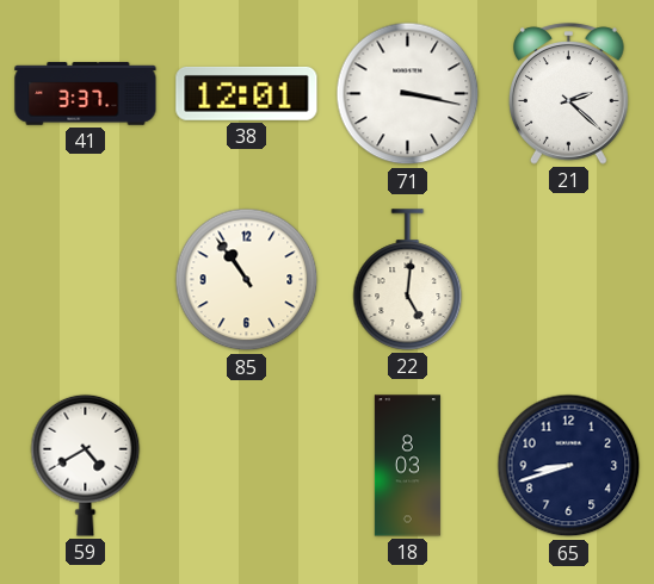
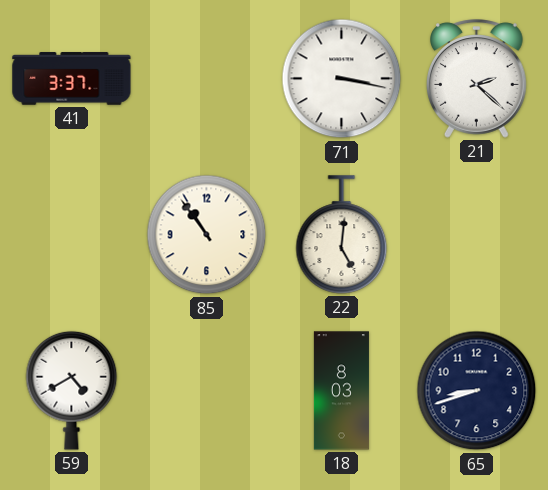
38: 12:01 -> none
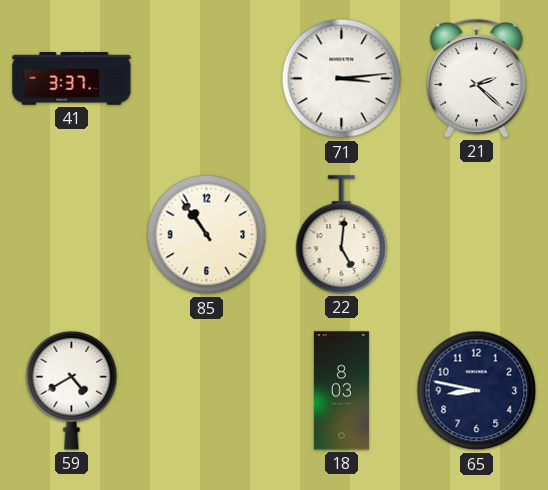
71: 3:17 -> 3:14
65: 8:42 -> 8:47
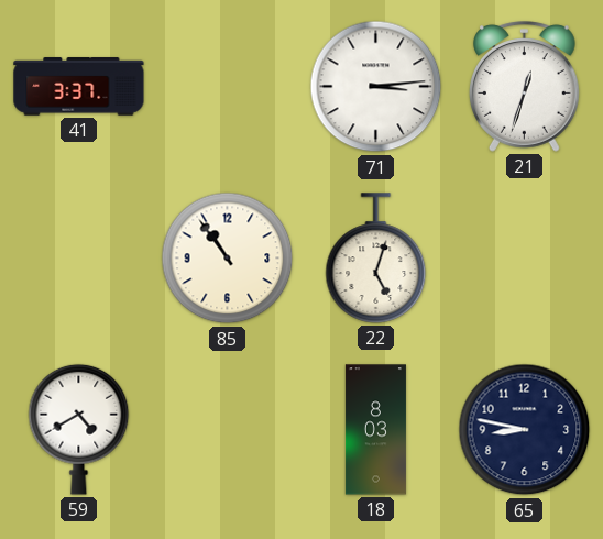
21: 2:22 -> 12:33
22: 5:01 -> 5:03
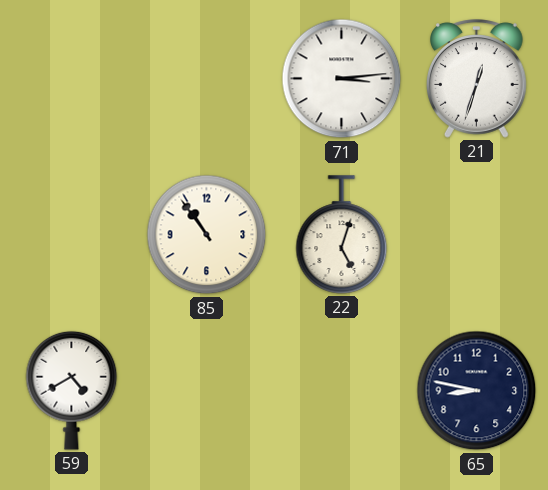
41: 3:37 -> none
18: 8:03 -> none
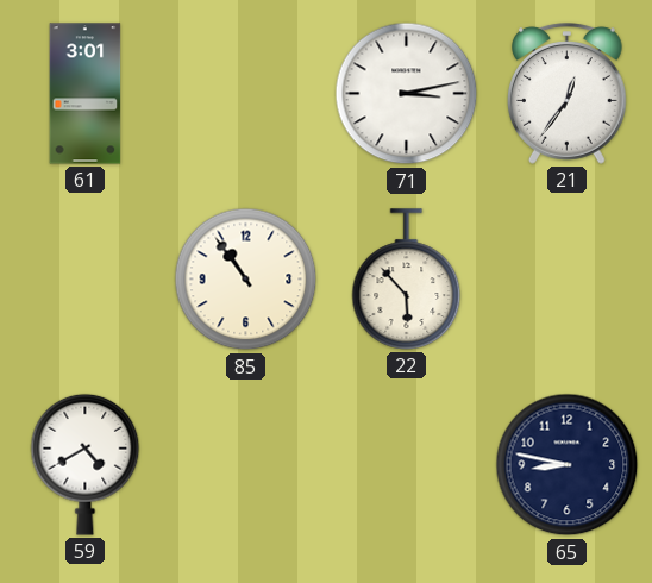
61: none -> 3:01
71: 3:14 -> 3:13
21: 12:33 -> 12:36
22: 5:03 -> 5:53
